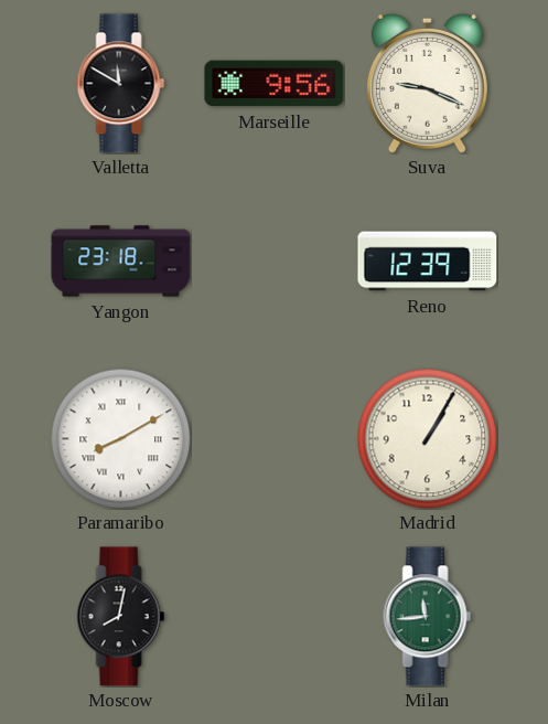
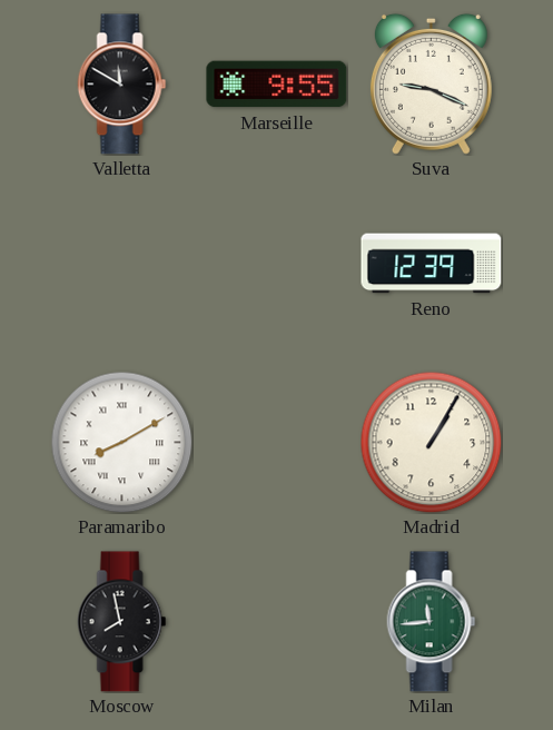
Marseille: 9:56 -> 9:55
Yangon: 23:18 -> none
Moscow: 8:02 -> 7:58
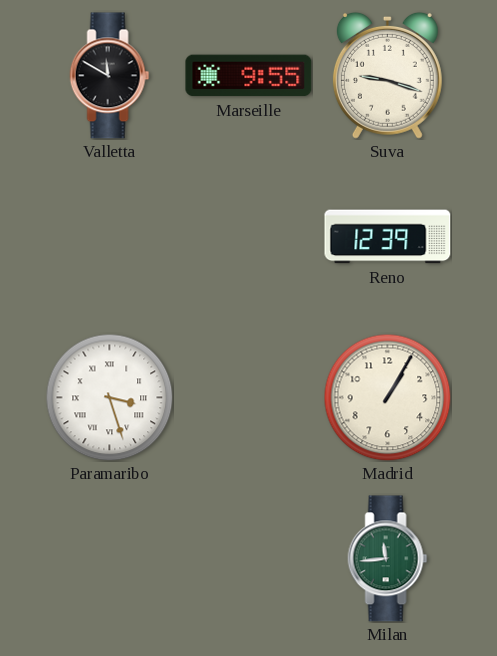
Suva: 9:19 -> 9:18
Paramaribo: 8:10 -> 3:27
Moscow: 7:58 -> none
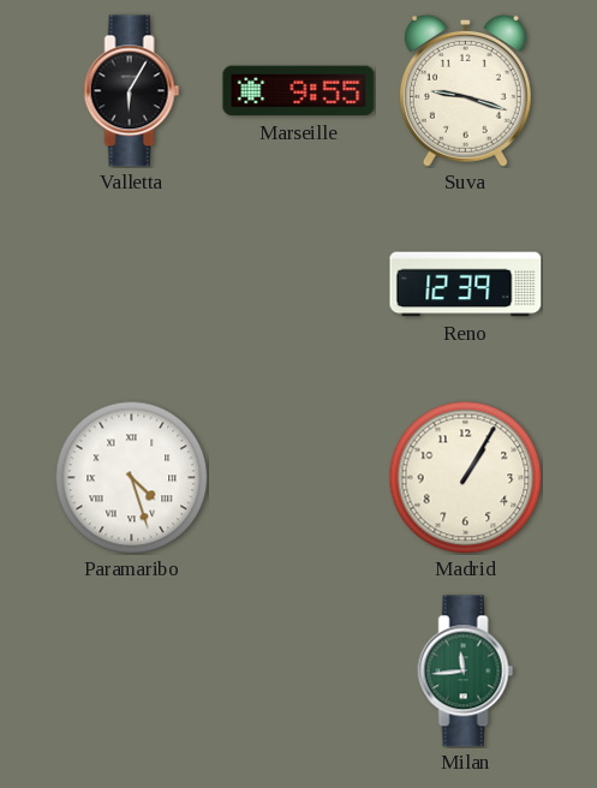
Valletta: 11:50 -> 6:05
Paramaribo: 3:27 -> 4:27
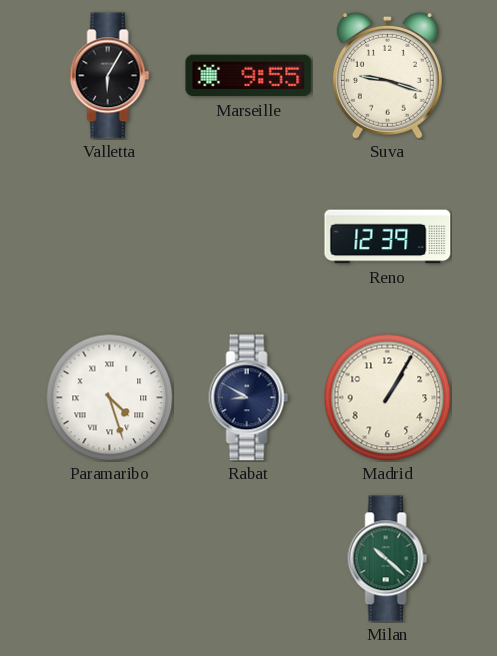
Rabat: none -> 8:50
Milan: 11:44 -> 10:22
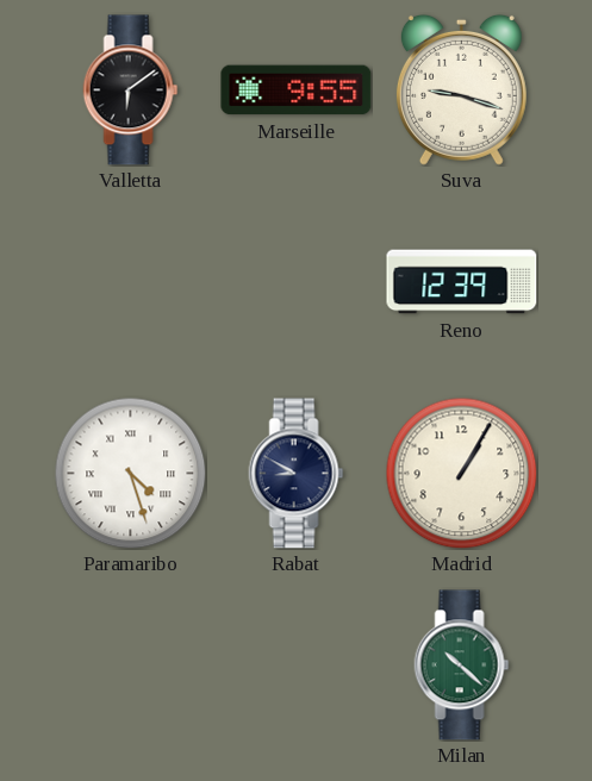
Valletta: 6:05 -> 6:09
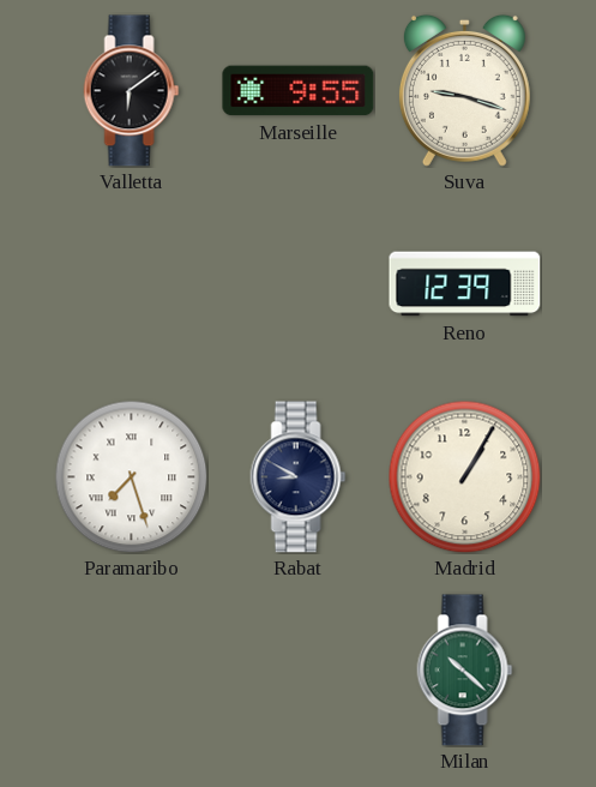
Paramaribo: 4:27 -> 7:27
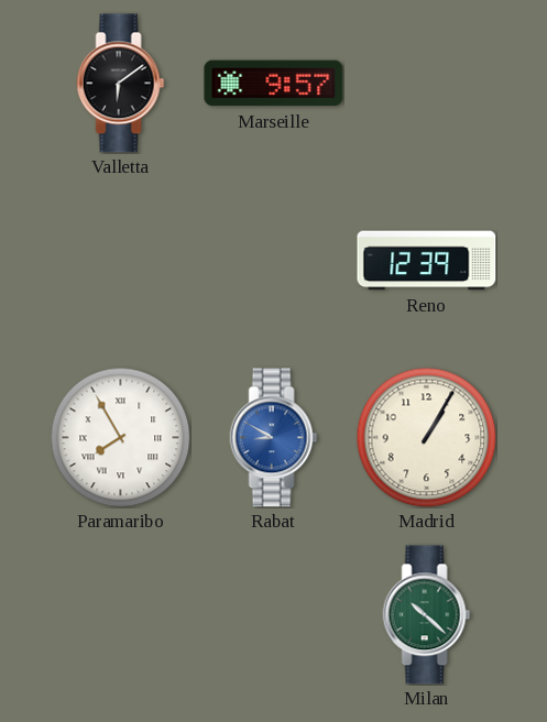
Marseille: 9:55 -> 9:57
Suva: 9:18 -> none
Paramaribo: 7:27 -> 7:55
Rabat dial: navy -> blue
